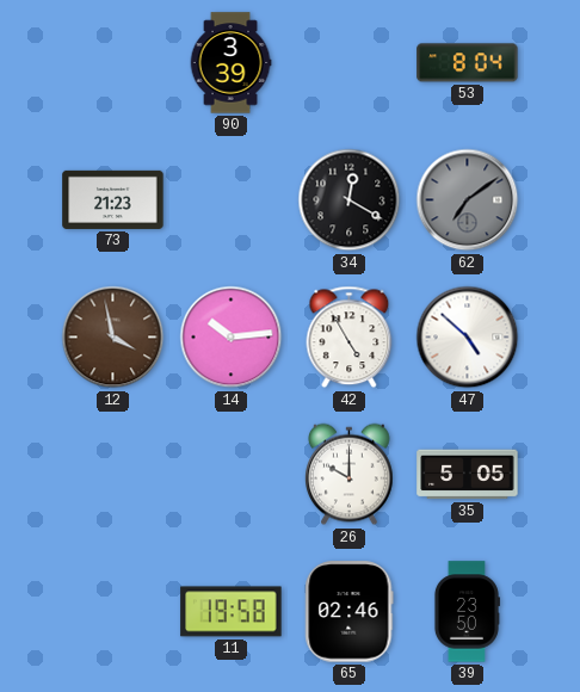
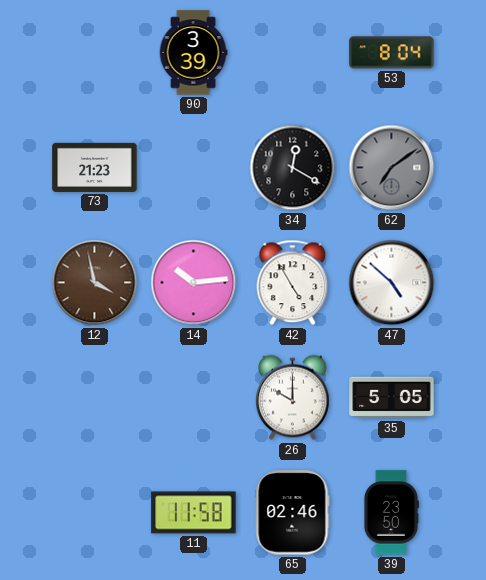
11: 19:58 -> 11:58
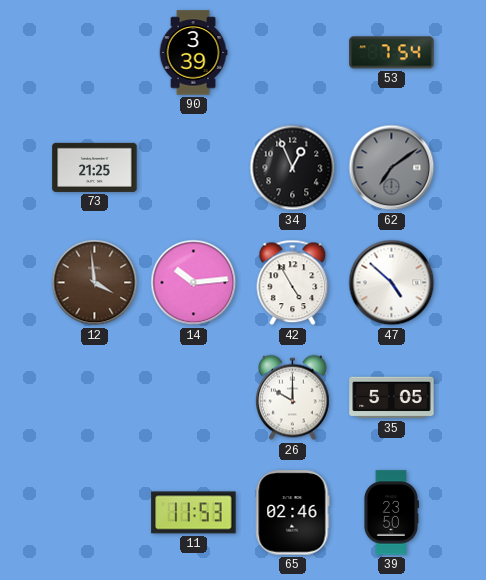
53: 8:04 -> 7:54
73: 21:23 -> 21:25
34: 12:20 -> 12:56
12: 3:58 -> 3:59
11: 11:58 -> 11:53
